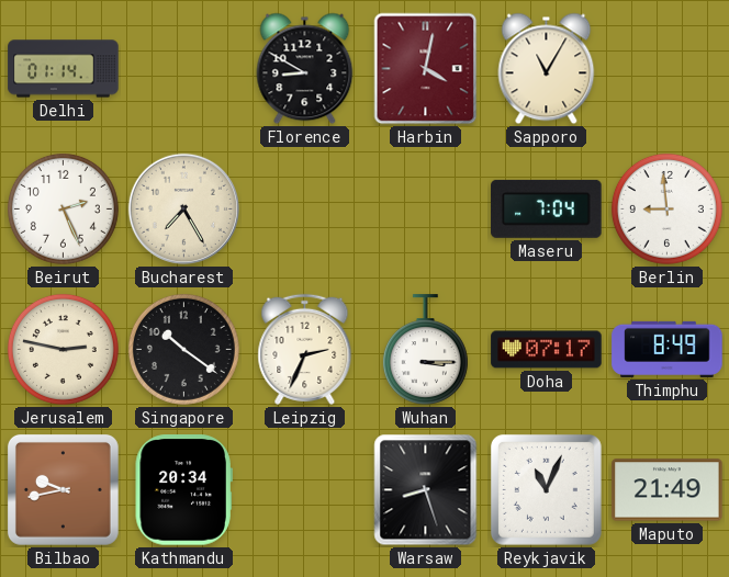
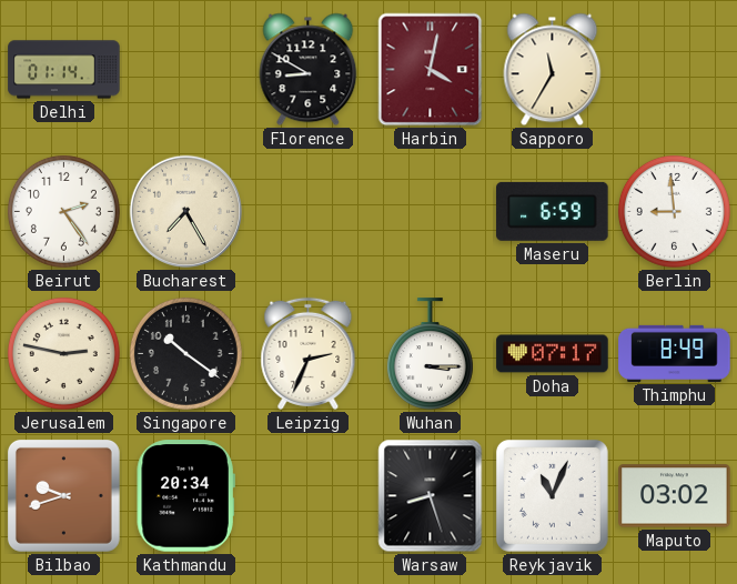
Sapporo: 11:05 -> 11:35
Beirut: 2:26 -> 2:24
Maseru: 7:04 -> 6:59
Bilbao: 9:43 -> 9:42
Maputo: 21:49 -> 03:02
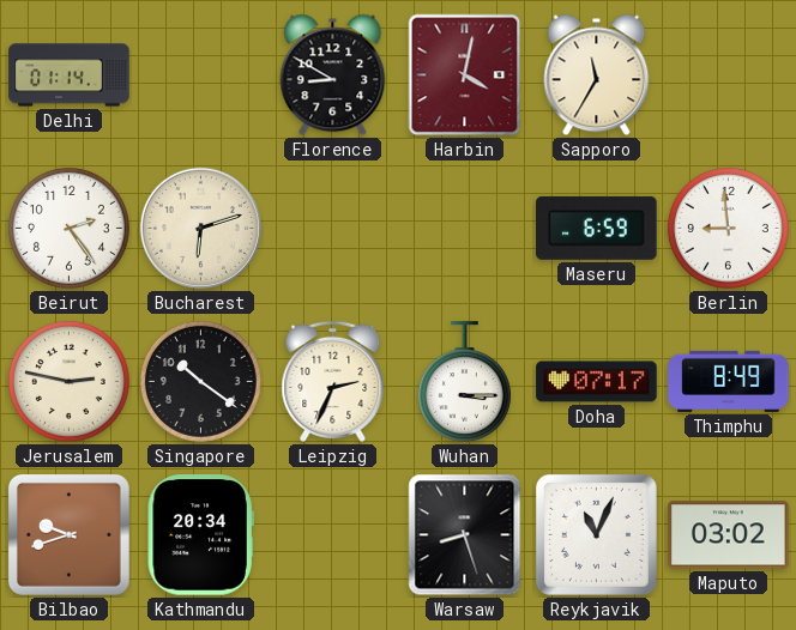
Bucharest: 7:25 -> 6:12
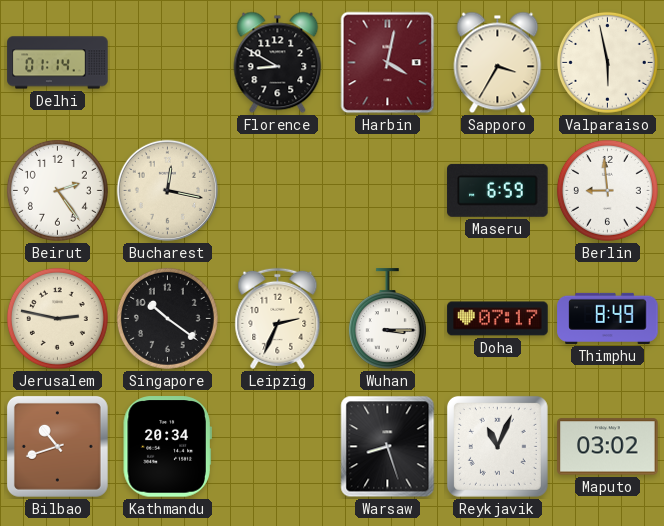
Sapporo: 11:35 -> 3:35
Valparaiso: none -> 5:58
Bucharest: 6:12 -> 12:17
Bilbao: 9:42 -> 10:42
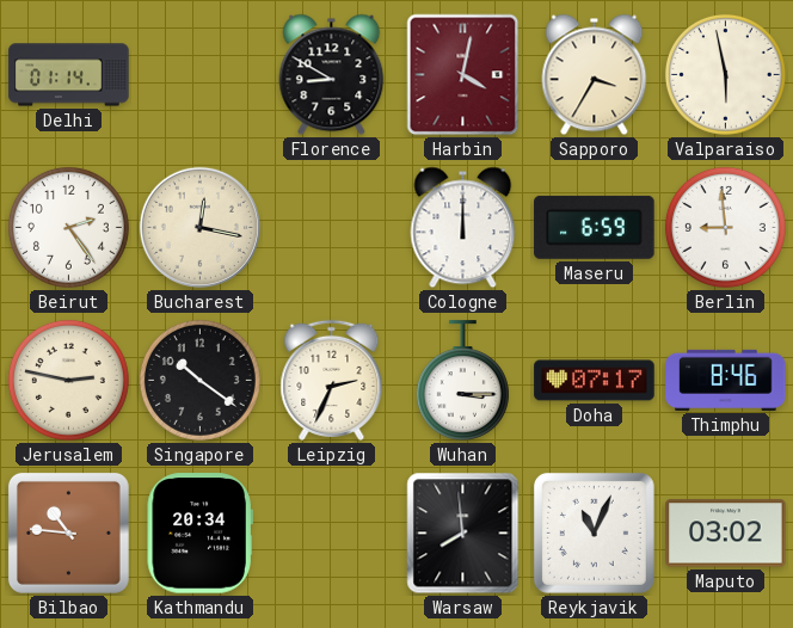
Cologne: none -> 12:00
Thimphu: 8:49 -> 8:46
Bilbao: 10:42 -> 10:46
Warsaw: 8:27 -> 7:59
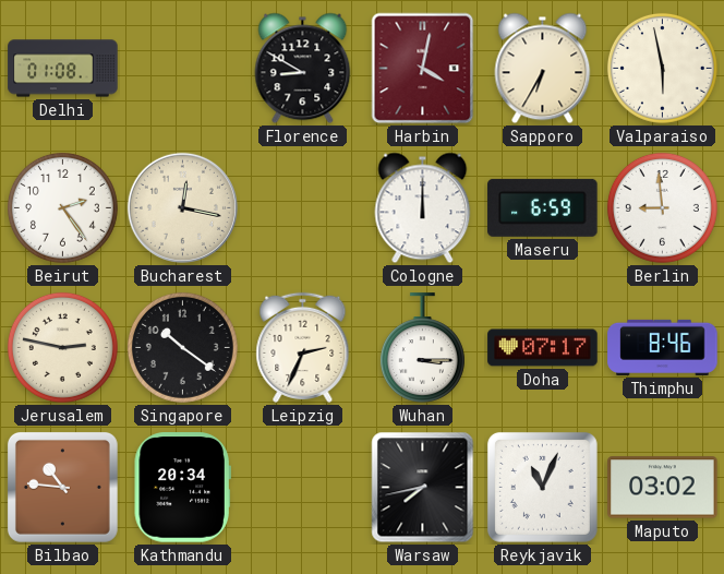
Delhi: 01:14 -> 01:08
Sapporo: 3:35 -> 6:35
Warsaw: 7:59 -> 7:43
